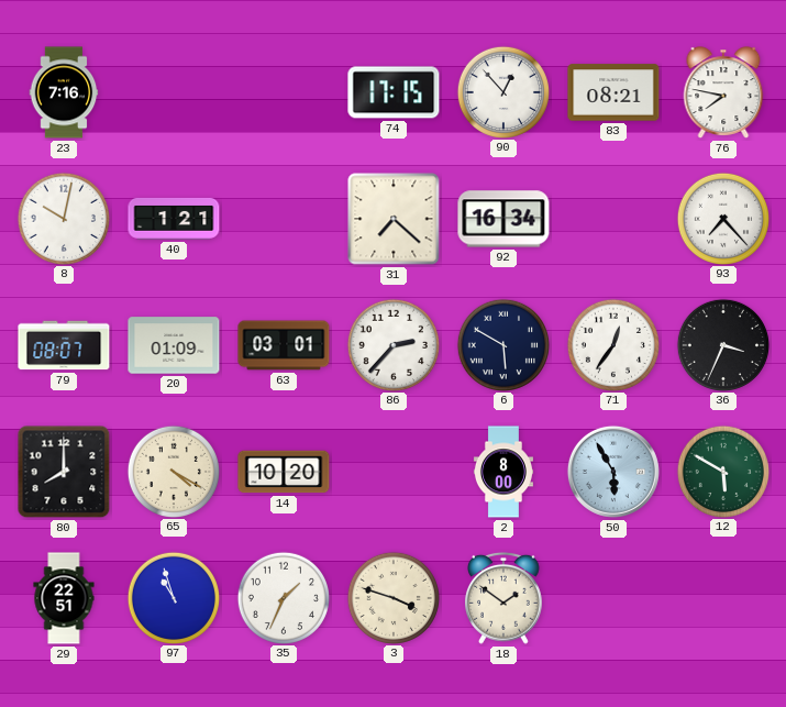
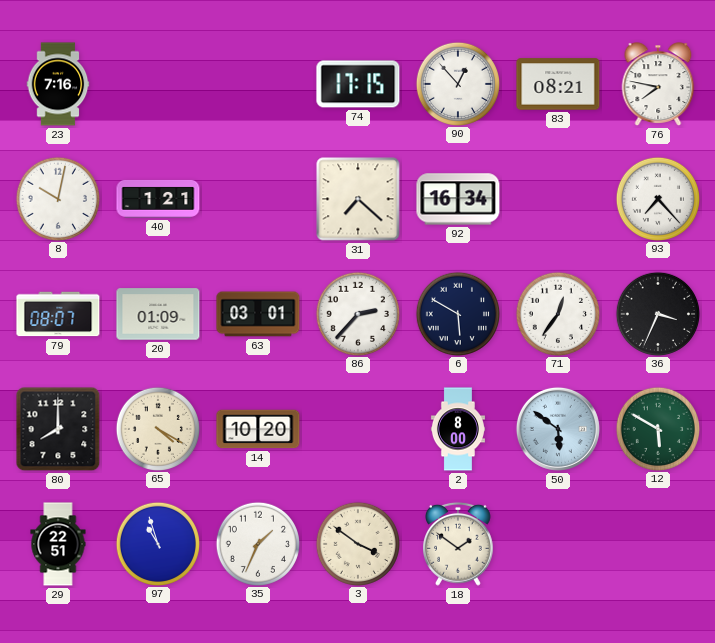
50: 5:55 -> 5:51
3: 3:48 -> 3:51
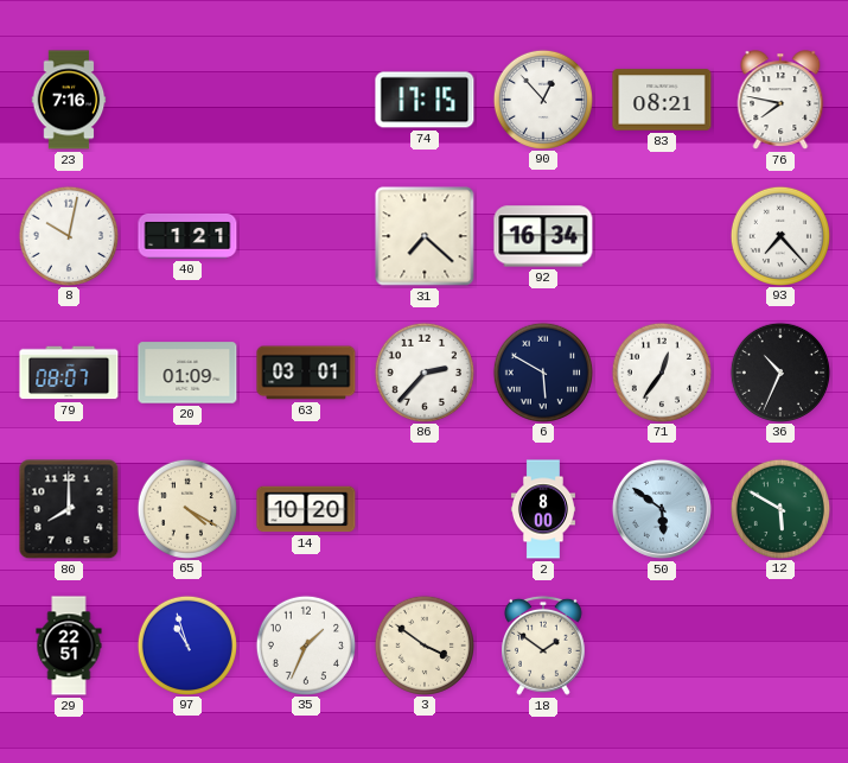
36: 3:34 -> 10:34
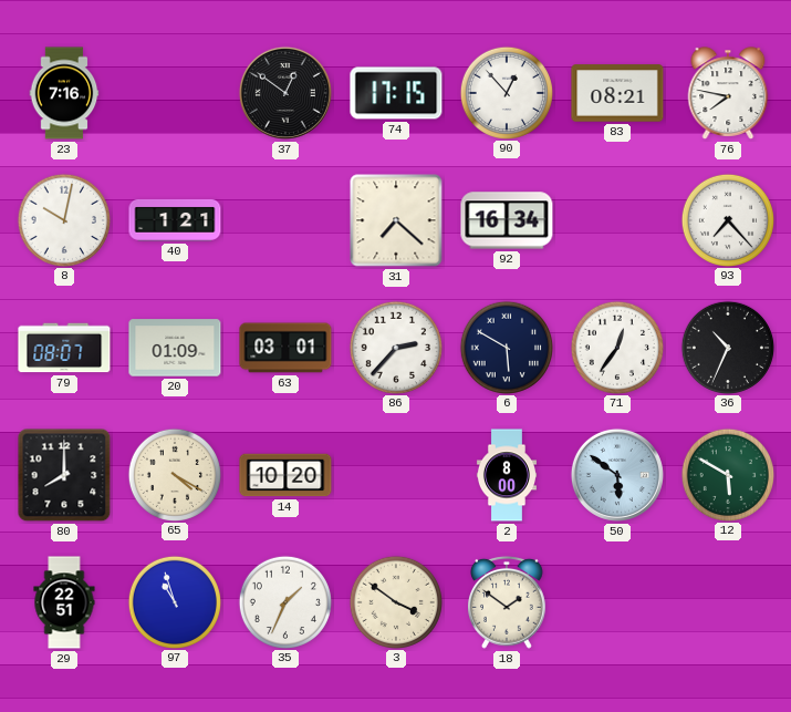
37: none -> 12:51
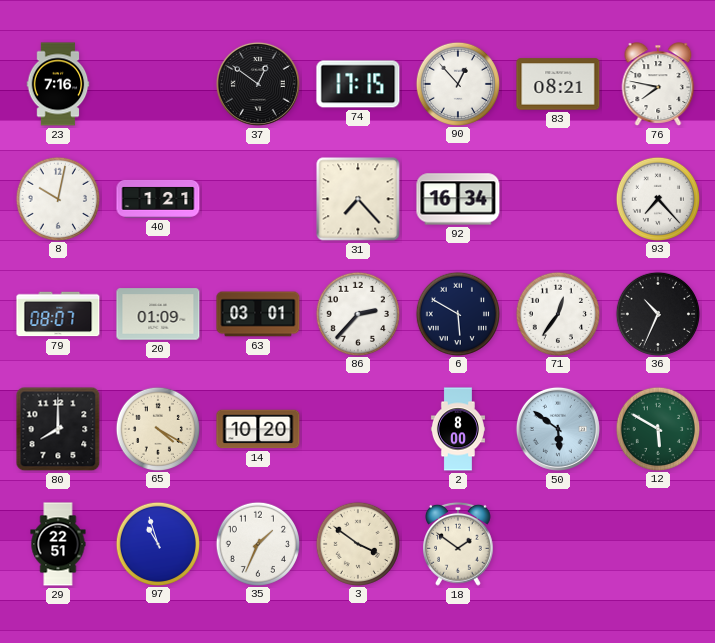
31: 7:22 -> 7:23
